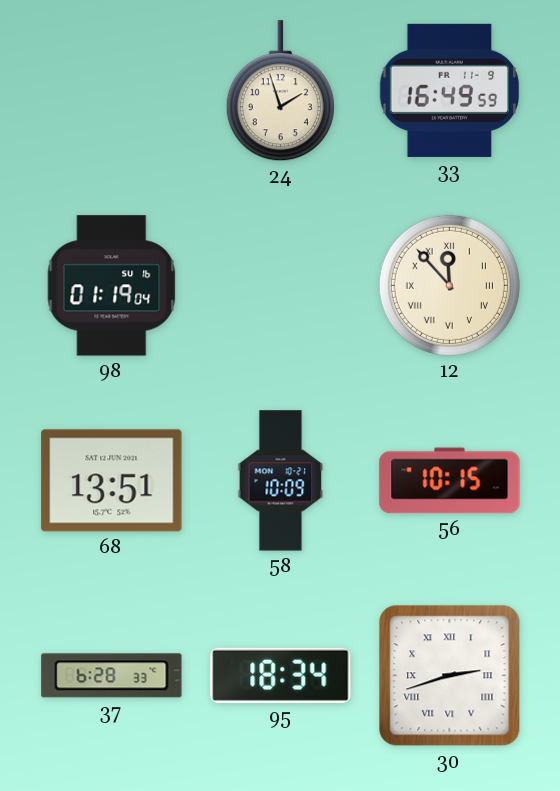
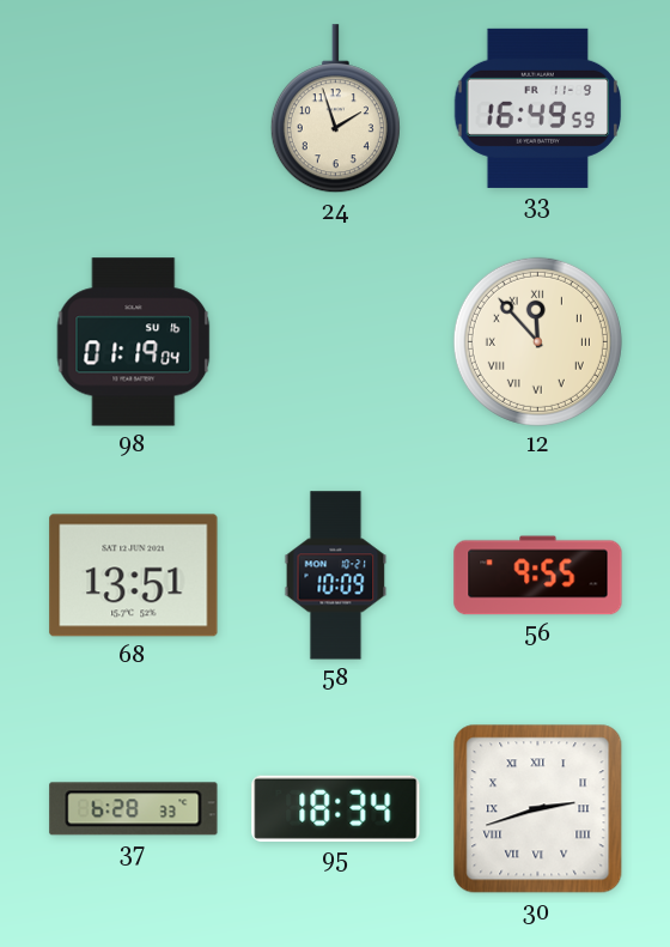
56: 10:15 -> 9:55
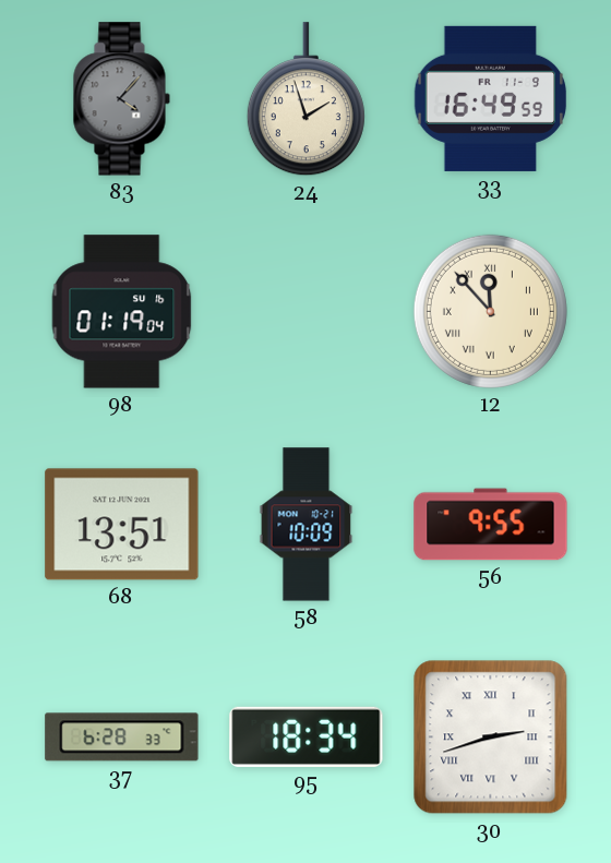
83: none -> 4:07
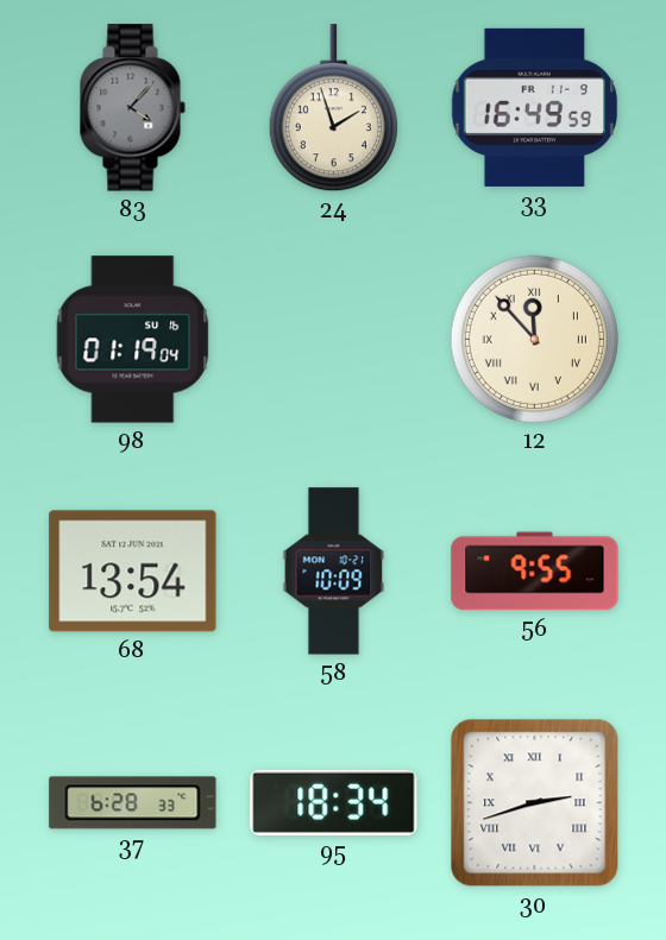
68: 13:51 -> 13:54
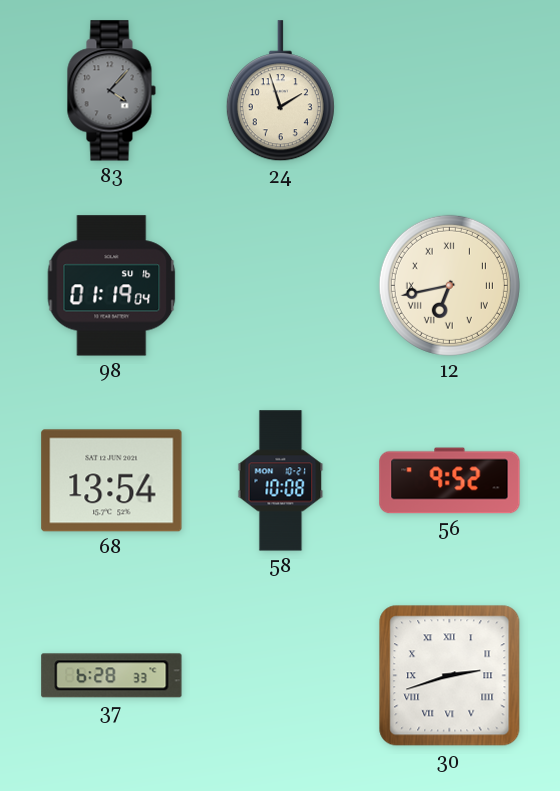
33: 16:49 -> none
12: 11:53 -> 6:43
58: 10:09 -> 10:08
56: 9:55 -> 9:52
95: 18:34 -> none
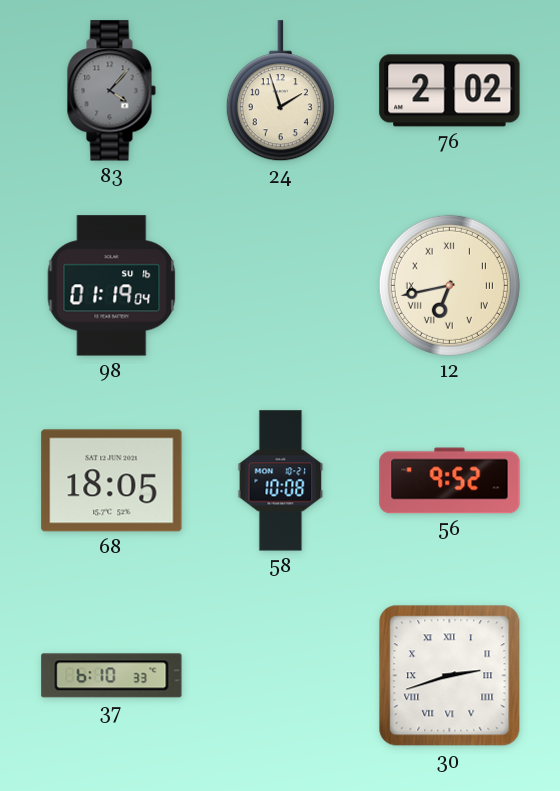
76: none -> 2:02
68: 13:54 -> 18:05
37: 6:28 -> 6:10
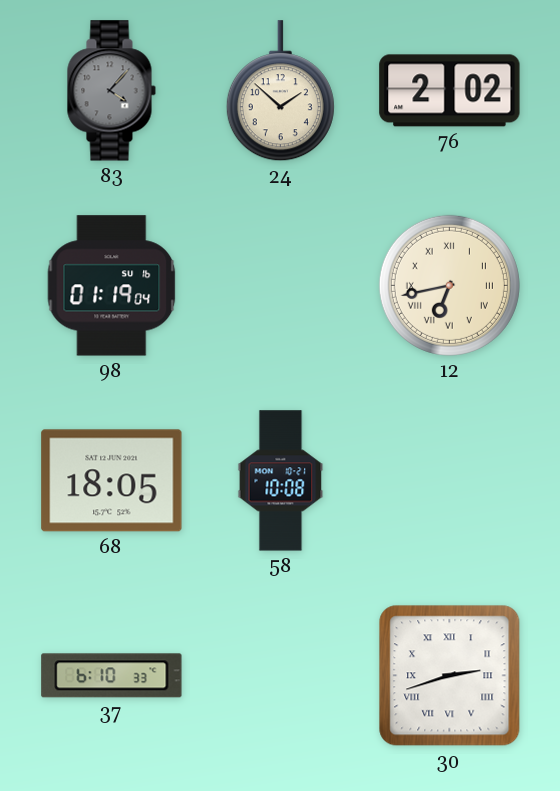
24: 1:57 -> 1:52
56: 9:52 -> none
